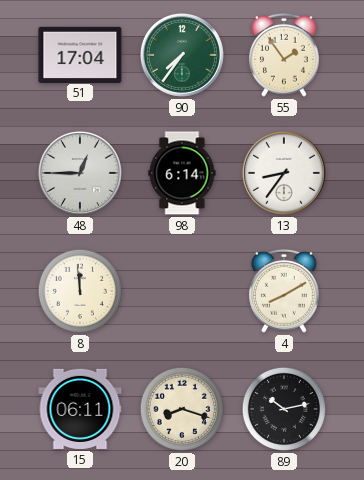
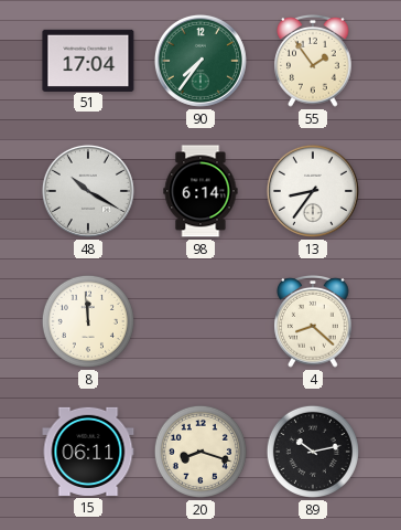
48: 12:45 -> 10:20
4: 8:10 -> 8:22
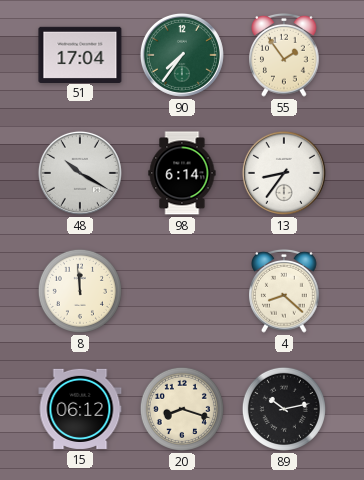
15: 06:11 -> 06:12
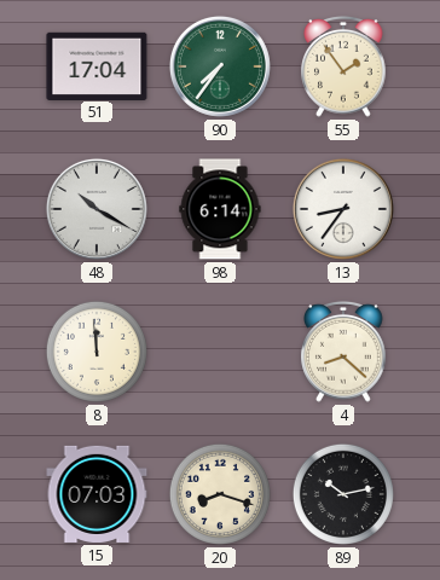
15: 06:12 -> 07:03
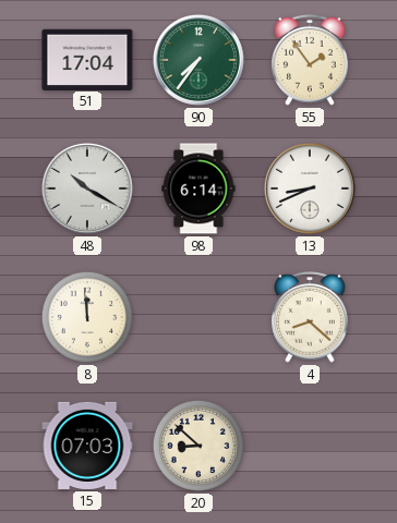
13: 8:36 -> 8:41
20: 8:18 -> 8:52
89: 10:13 -> none
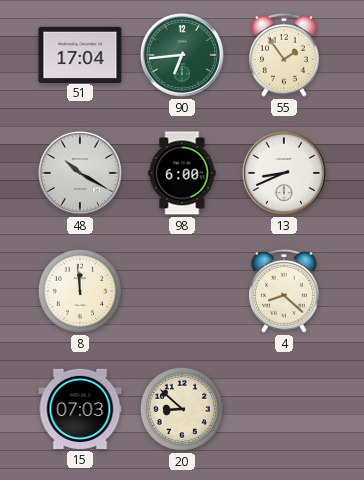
90: 7:36 -> 6:44
98: 6:14 -> 6:00
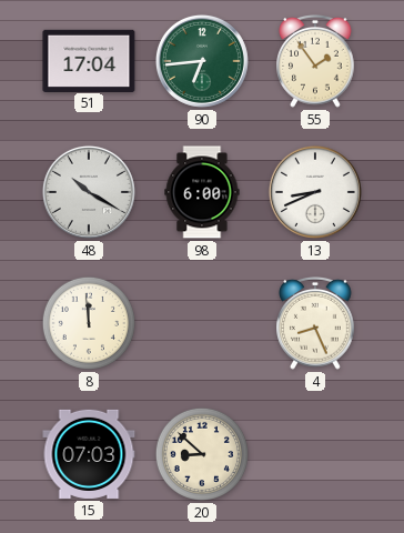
4: 8:22 -> 8:26
